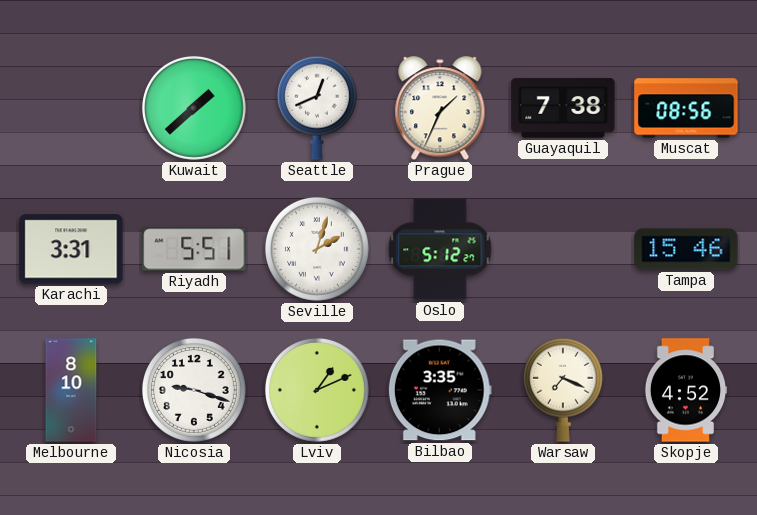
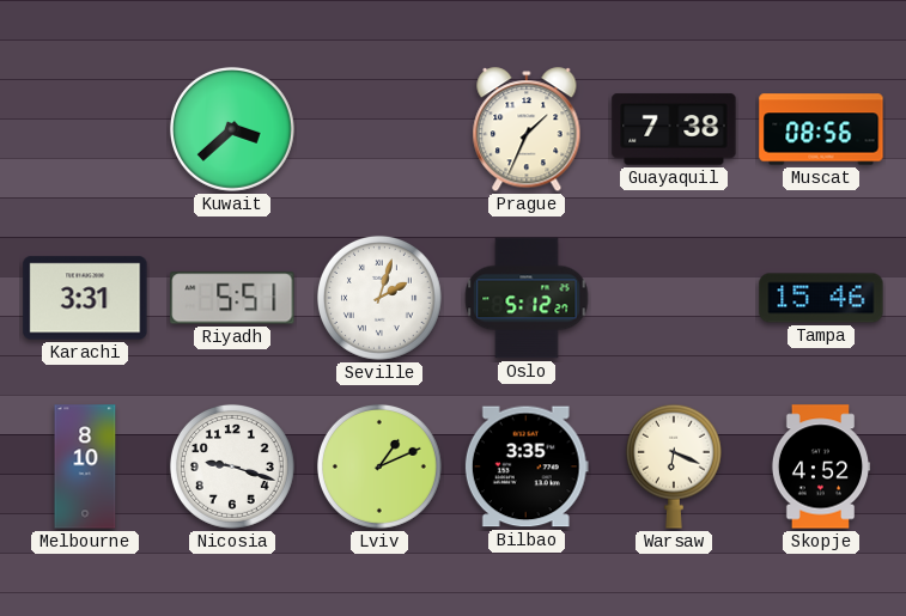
Kuwait: 1:38 -> 3:38
Seattle: 12:41 -> none
Warsaw: 7:19 -> 6:19
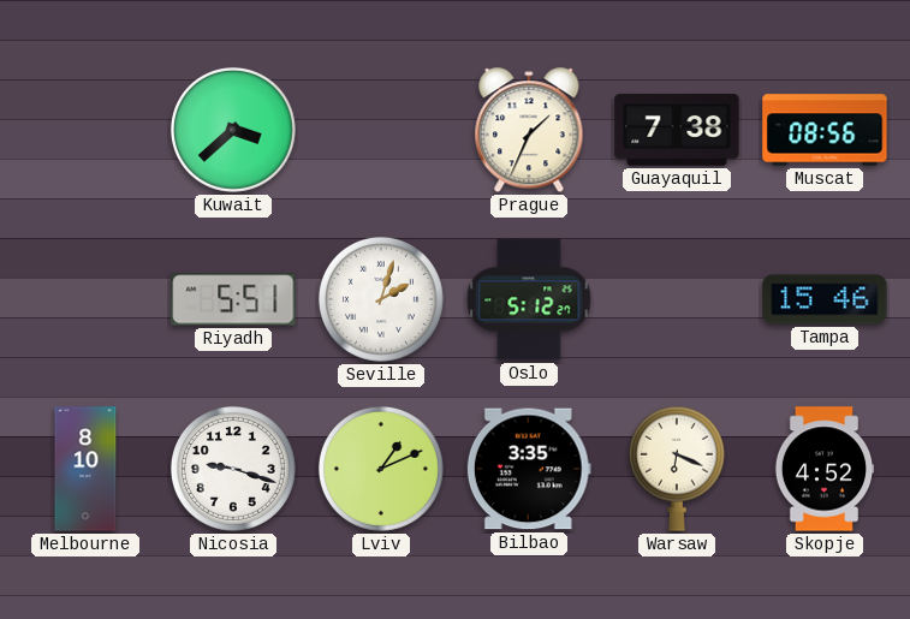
Karachi: 3:31 -> none
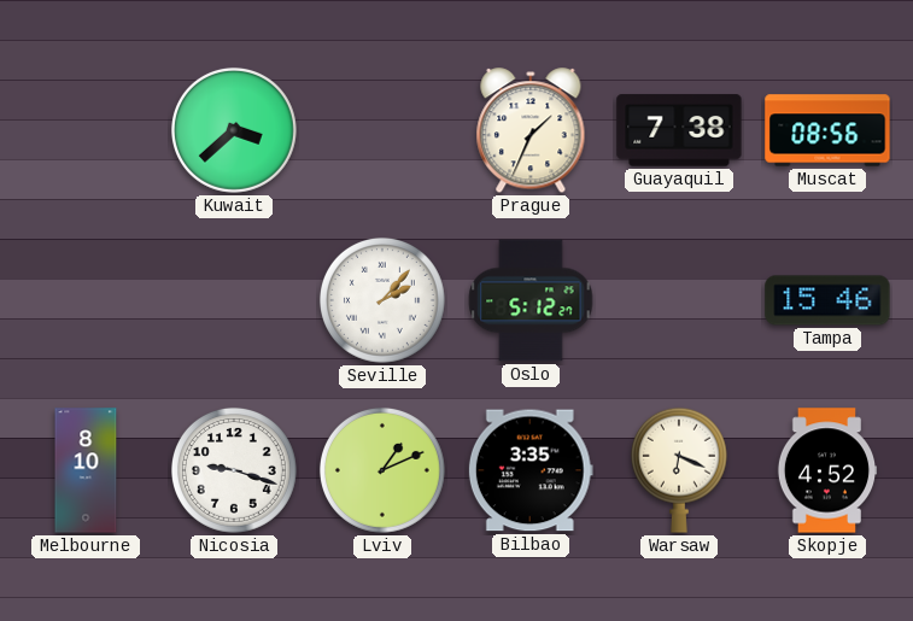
Riyadh: 5:51 -> none
Seville: 2:03 -> 2:07
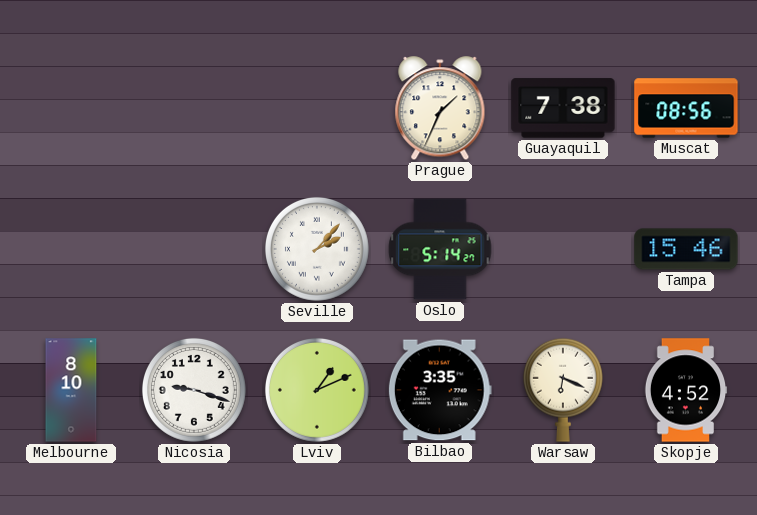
Kuwait: 3:38 -> none
Oslo: 5:12 -> 5:14
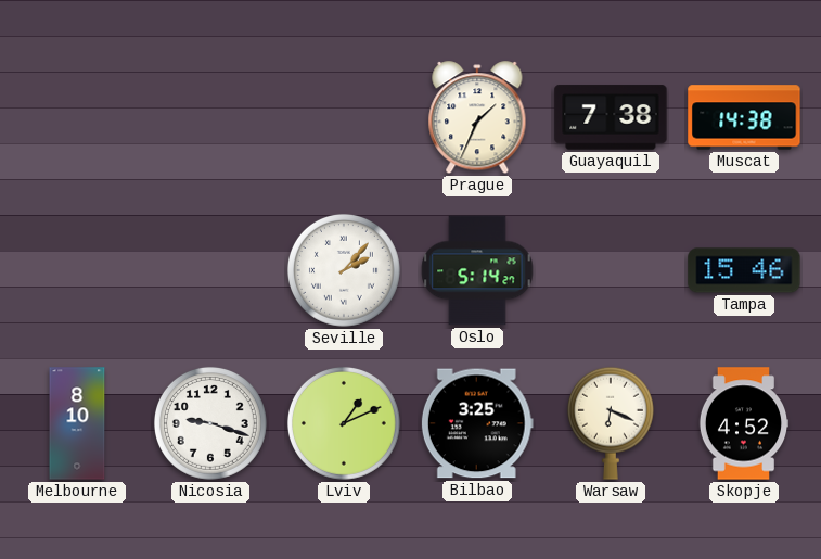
Muscat: 08:56 -> 14:38
Bilbao: 3:35 -> 3:25
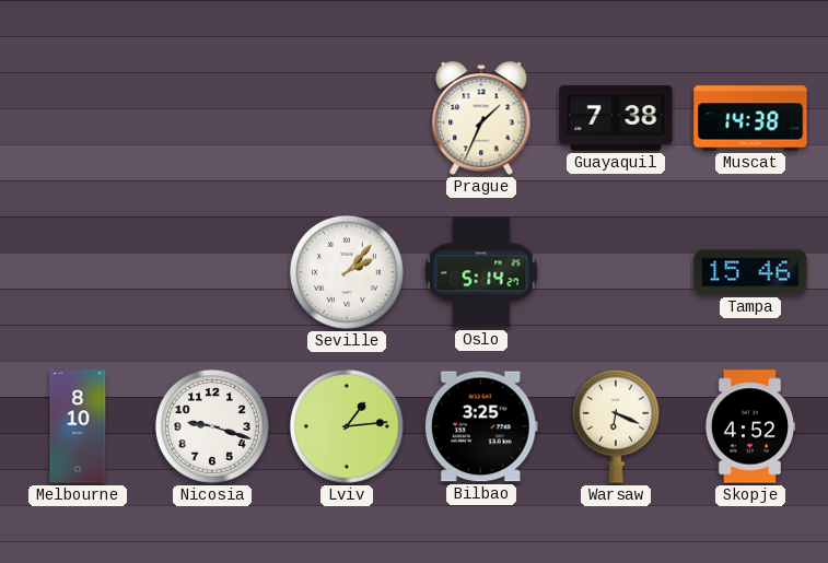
Lviv: 1:11 -> 1:14
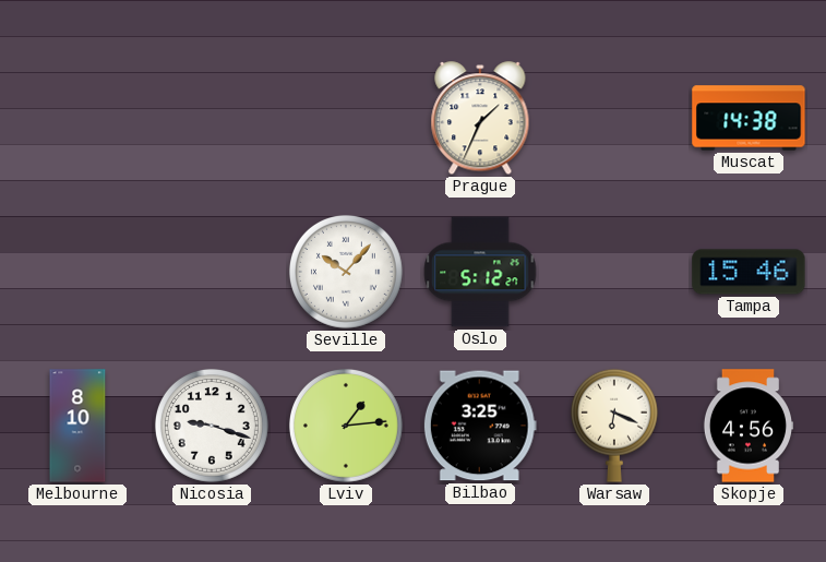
Guayaquil: 7:38 -> none
Seville: 2:07 -> 10:07
Oslo: 5:14 -> 5:12
Skopje: 4:52 -> 4:56
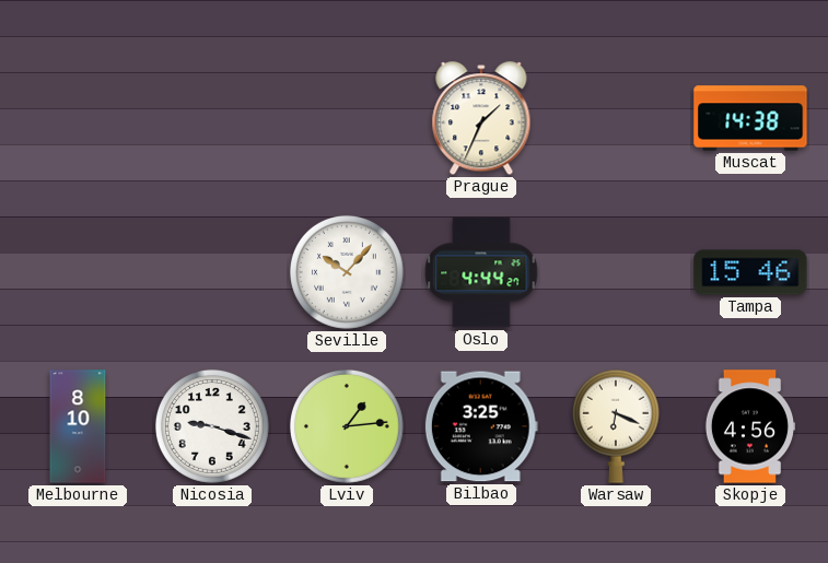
Oslo: 5:12 -> 4:44
